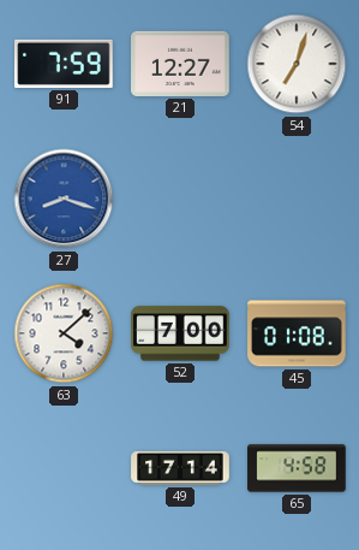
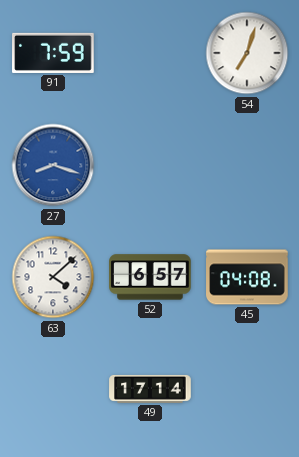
21: 12:27 -> none
52: 7:00 -> 6:57
45: 01:08 -> 04:08
65: 4:58 -> none
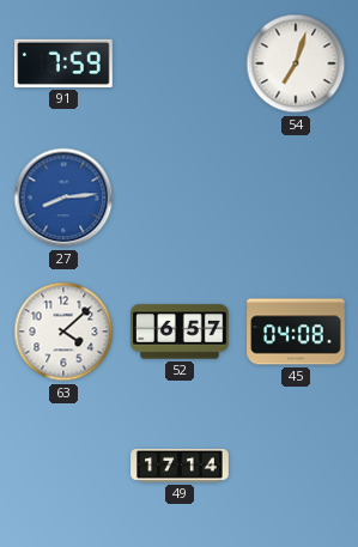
27: 8:18 -> 8:14
